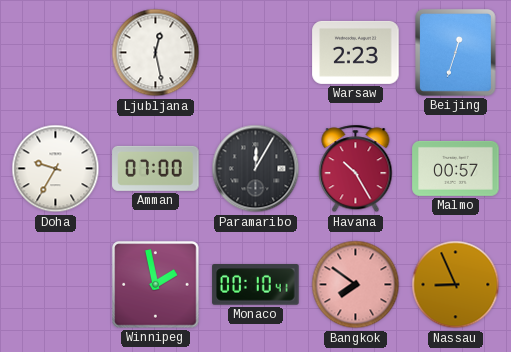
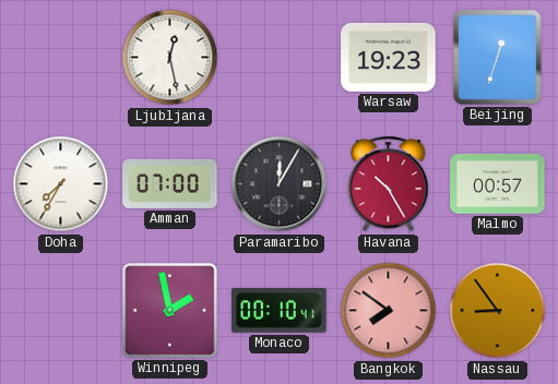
Warsaw: 2:23 -> 19:23
Doha: 9:35 -> 7:35
Nassau: 8:56 -> 8:54
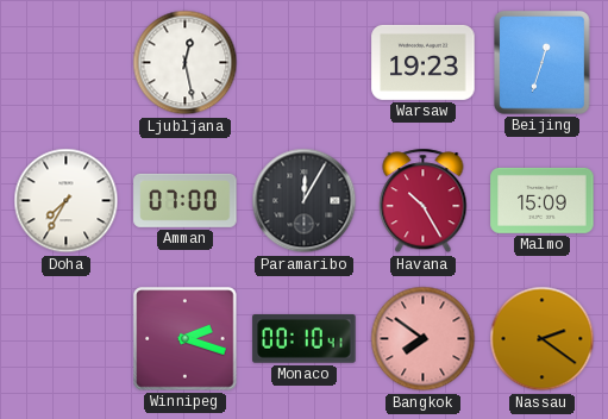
Malmo: 00:57 -> 15:09
Winnipeg: 1:58 -> 2:18
Nassau: 8:54 -> 2:21
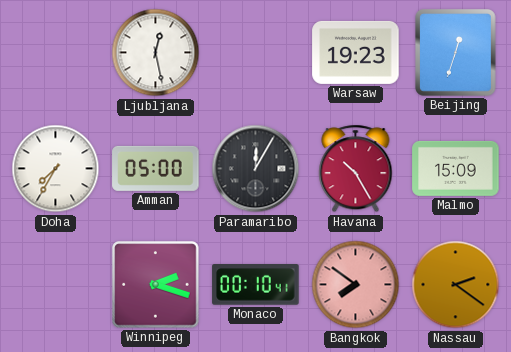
Amman: 07:00 -> 05:00
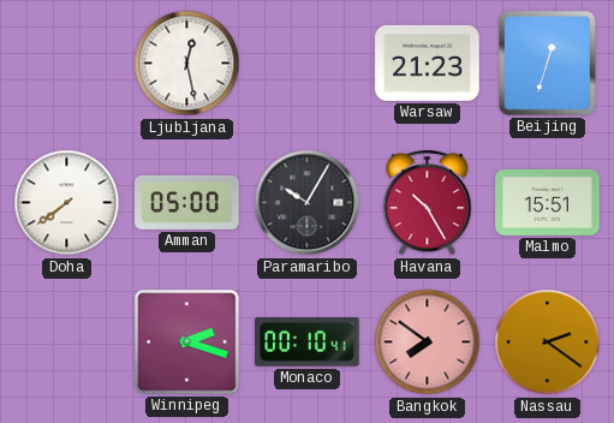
Warsaw: 19:23 -> 21:23
Doha: 7:35 -> 7:39
Paramaribo: 12:05 -> 10:05
Malmo: 15:09 -> 15:51
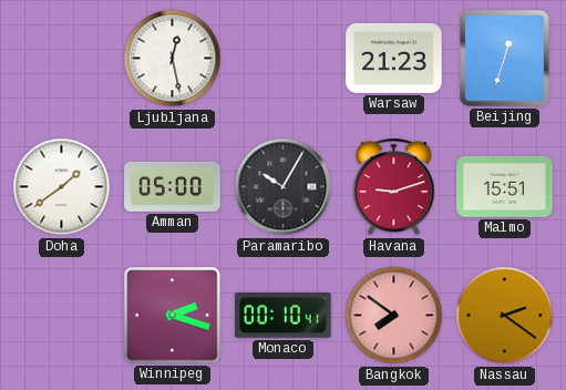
Doha: 7:39 -> 1:39
Havana: 10:25 -> 9:12
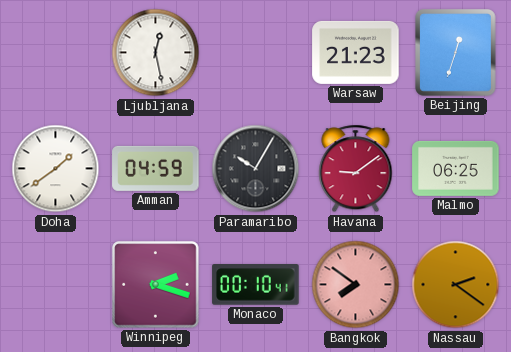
Amman: 05:00 -> 04:59
Havana: 9:12 -> 9:09
Malmo: 15:51 -> 06:25
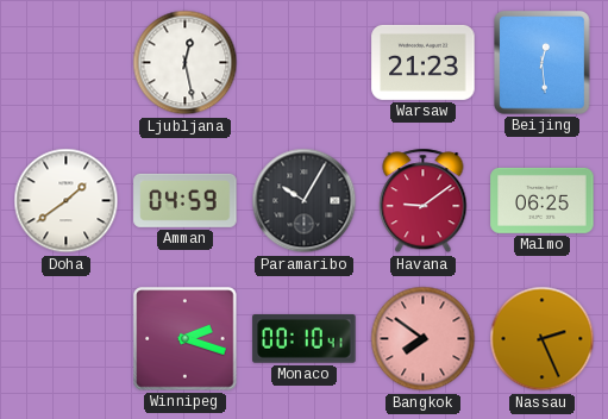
Beijing: 12:33 -> 12:29
Nassau: 2:21 -> 2:26
